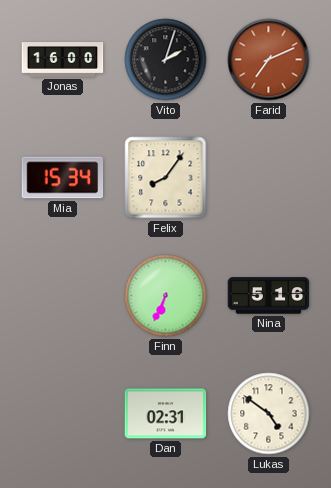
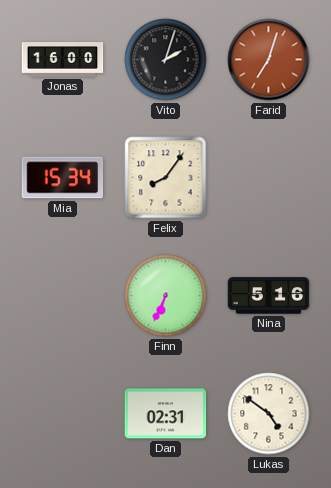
Farid: 7:11 -> 7:03
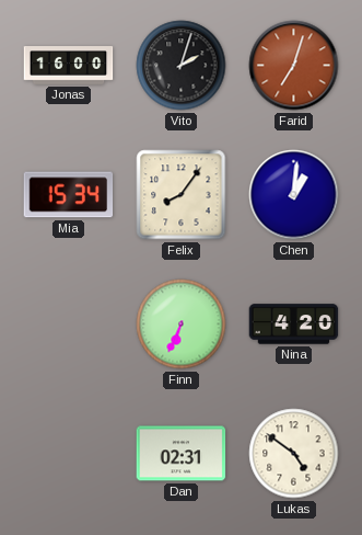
Chen: none -> 1:01
Nina: 5:16 -> 4:20
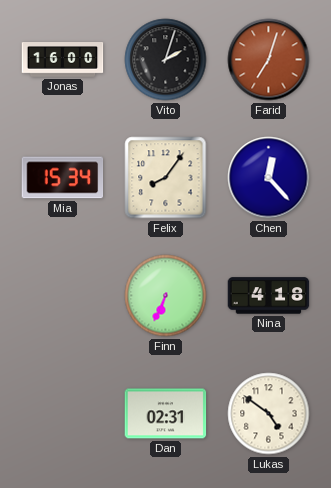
Chen: 1:01 -> 12:23
Nina: 4:20 -> 4:18
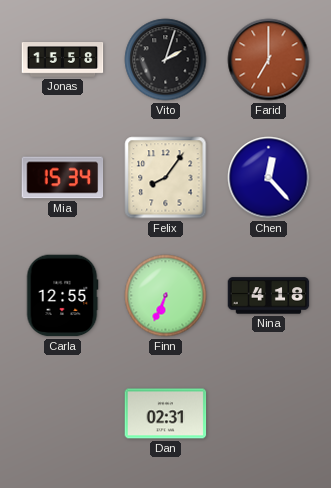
Jonas: 16:00 -> 15:58
Farid: 7:03 -> 7:00
Carla: none -> 12:55
Lukas: 4:51 -> none
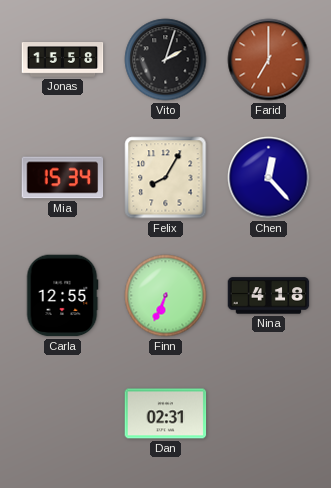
Felix: 8:06 -> 8:05
